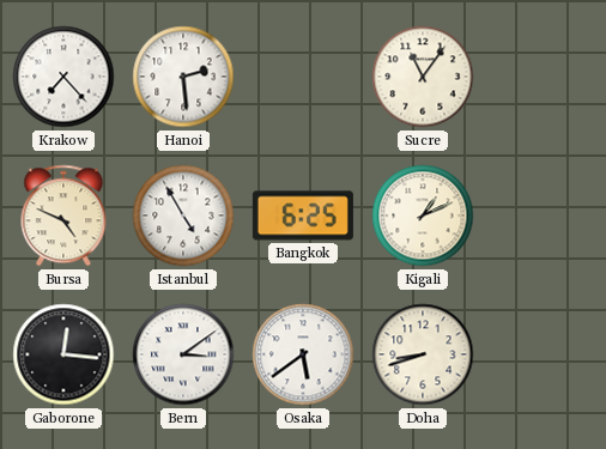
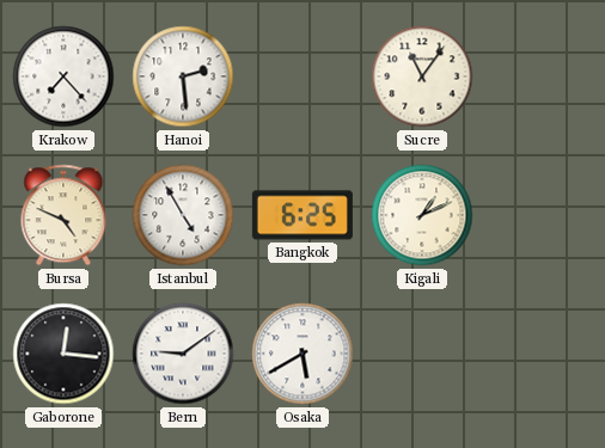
Bern: 3:09 -> 9:09
Osaka: 5:39 -> 5:40
Doha: 8:42 -> none
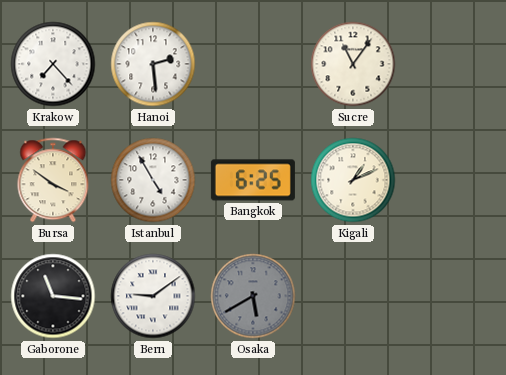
Bursa: 4:49 -> 3:51
Gaborone: 12:16 -> 11:16
Osaka dial: white -> grey
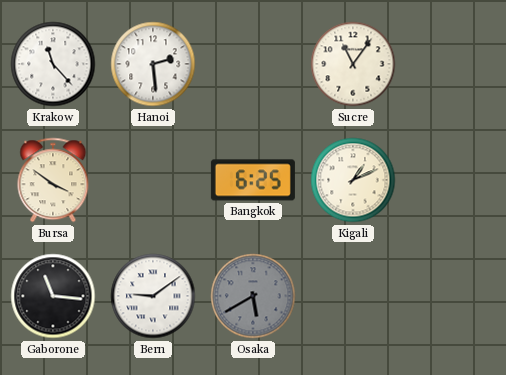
Krakow: 7:23 -> 11:23
Istanbul: 4:55 -> none
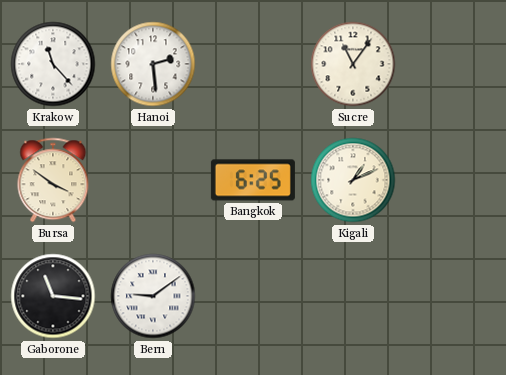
Osaka: 5:40 -> none
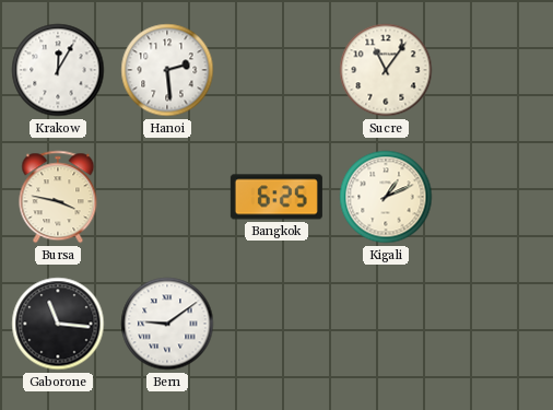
Krakow: 11:23 -> 12:05
Bursa: 3:51 -> 3:47
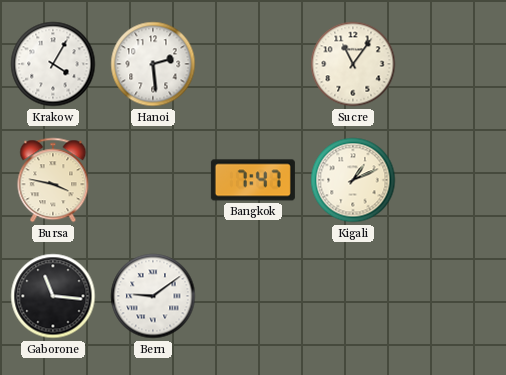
Krakow: 12:05 -> 4:05
Bangkok: 6:25 -> 7:47
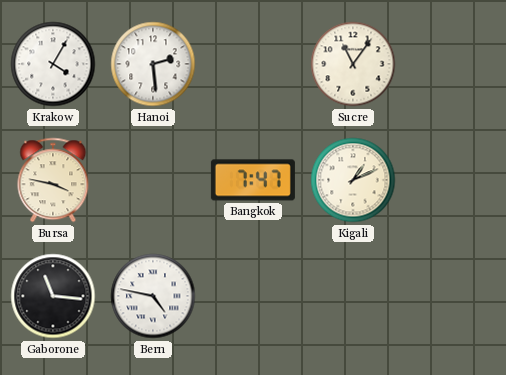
Bern: 9:09 -> 4:47
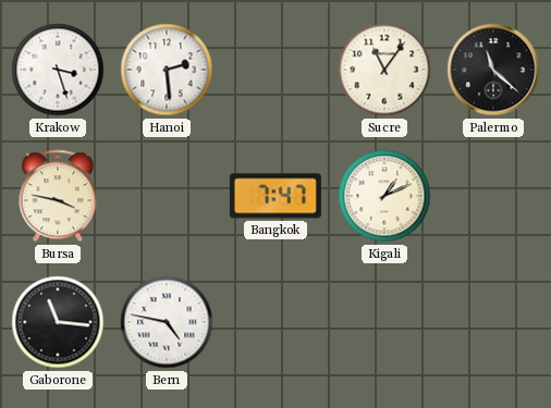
Krakow: 4:05 -> 3:27
Palermo: none -> 11:22
